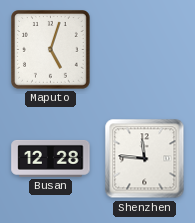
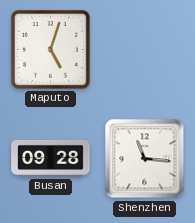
Busan: 12:28 -> 09:28
Shenzhen: 11:46 -> 11:16
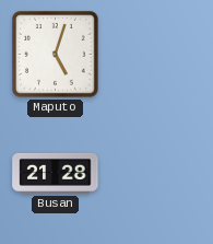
Busan: 09:28 -> 21:28
Shenzhen: 11:16 -> none
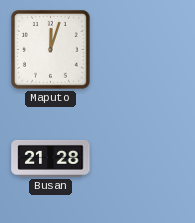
Maputo: 5:03 -> 12:03
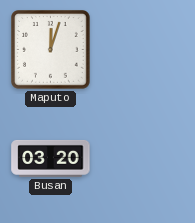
Busan: 21:28 -> 03:20
